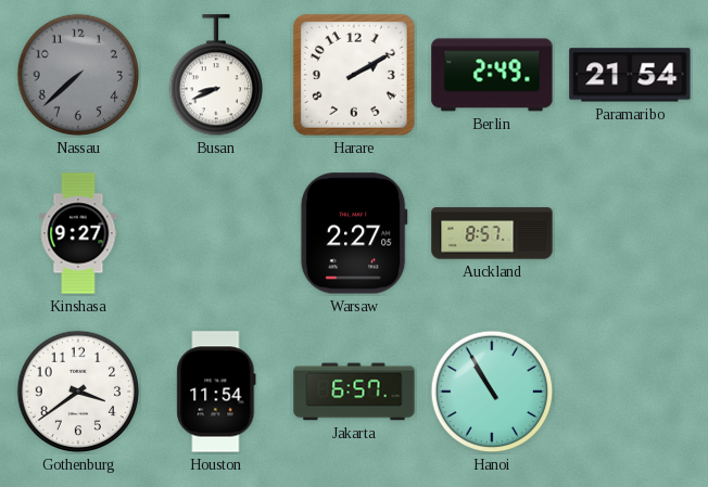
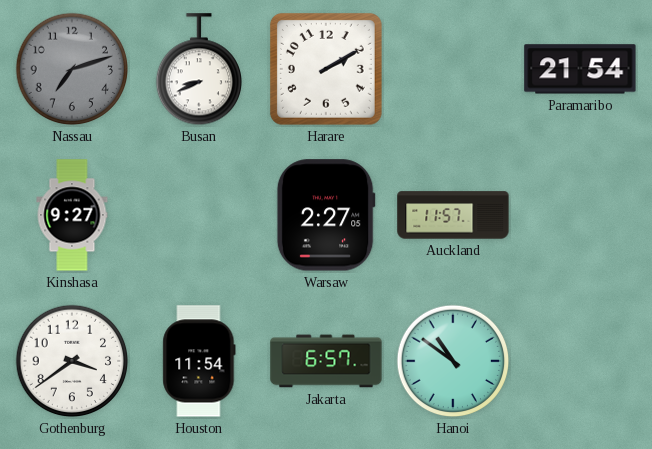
Nassau: 7:38 -> 7:12
Berlin: 2:49 -> none
Auckland: 8:57 -> 11:57
Hanoi: 10:55 -> 10:51
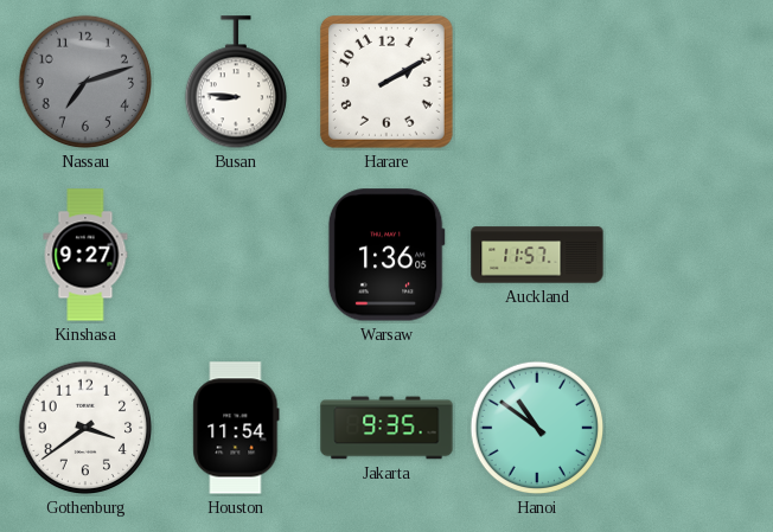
Busan: 8:41 -> 8:46
Paramaribo: 21:54 -> none
Warsaw: 2:27 -> 1:36
Jakarta: 6:57 -> 9:35
